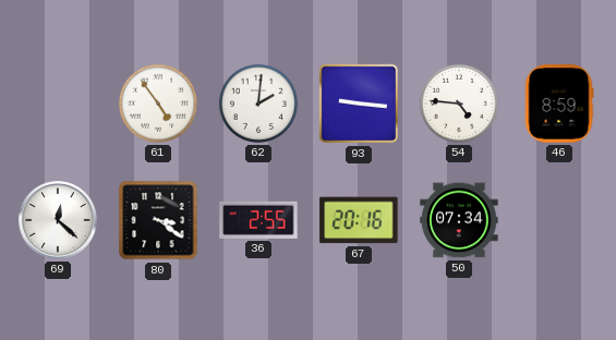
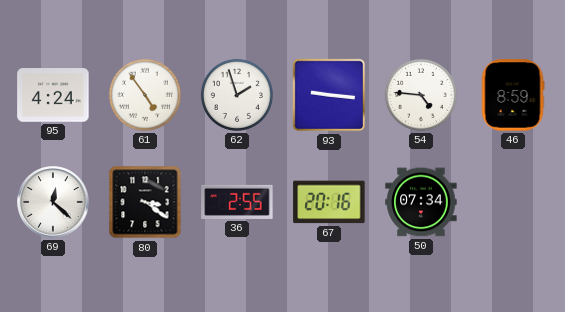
95: none -> 4:24
62: 2:01 -> 1:57
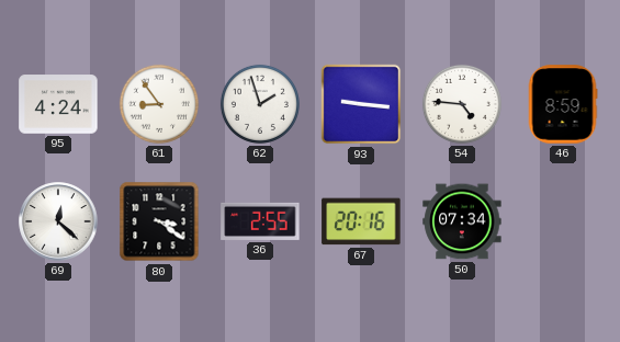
61: 4:54 -> 8:54
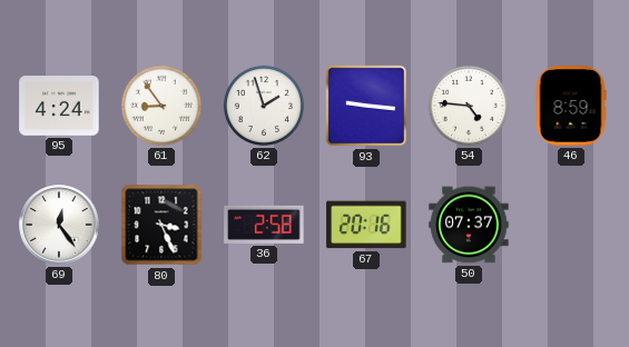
69: 12:22 -> 12:24
80: 3:21 -> 3:26
36: 2:55 -> 2:58
50: 07:34 -> 07:37
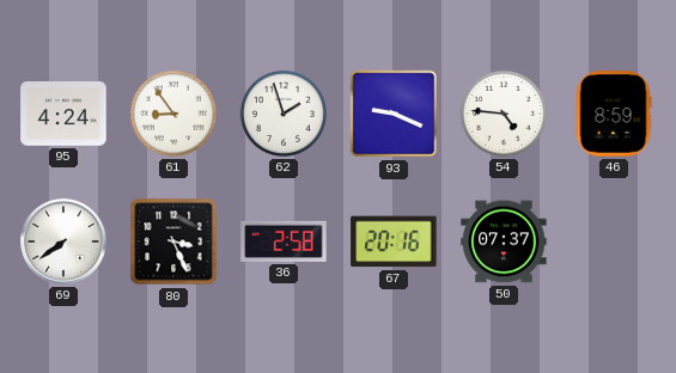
93: 9:16 -> 9:19
69: 12:24 -> 7:39
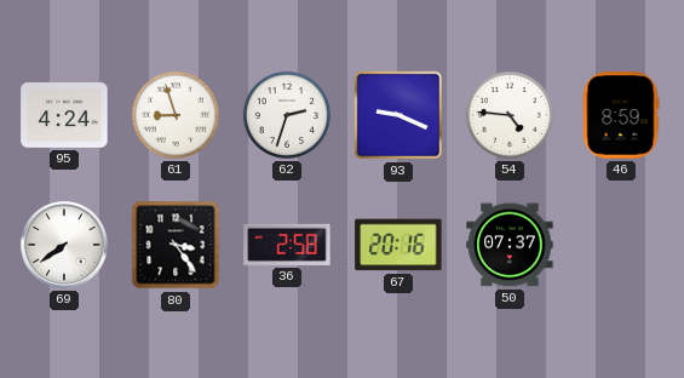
61: 8:54 -> 8:57
62: 1:57 -> 2:33
80: 3:26 -> 3:24
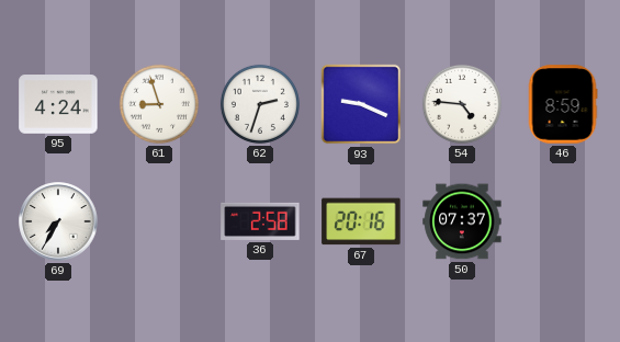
69: 7:39 -> 7:35
80: 3:24 -> none
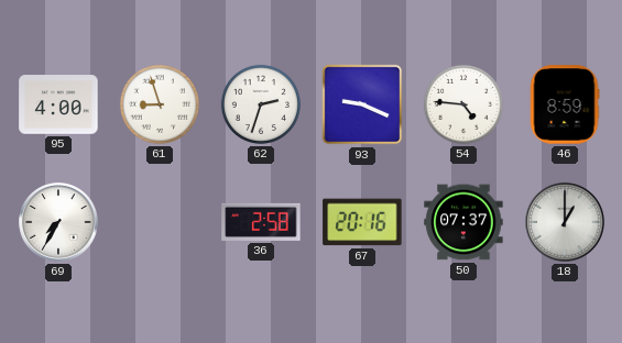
95: 4:24 -> 4:00
18: none -> 1:00
